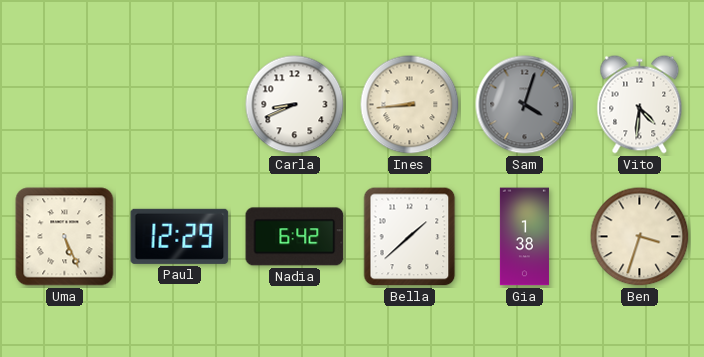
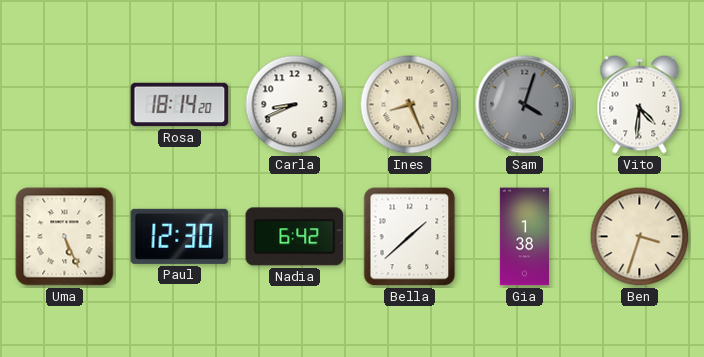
Rosa: none -> 18:14
Ines: 8:44 -> 8:26
Paul: 12:29 -> 12:30
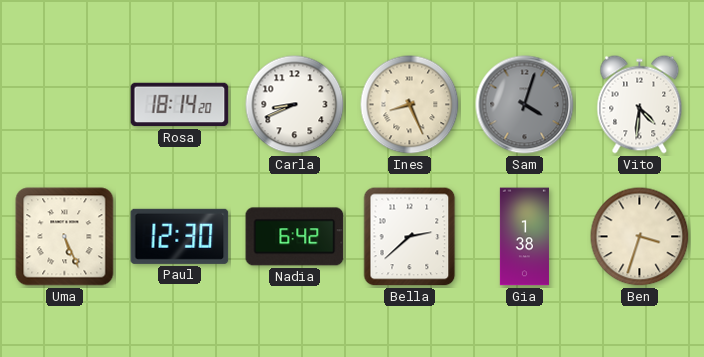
Bella: 1:38 -> 2:38
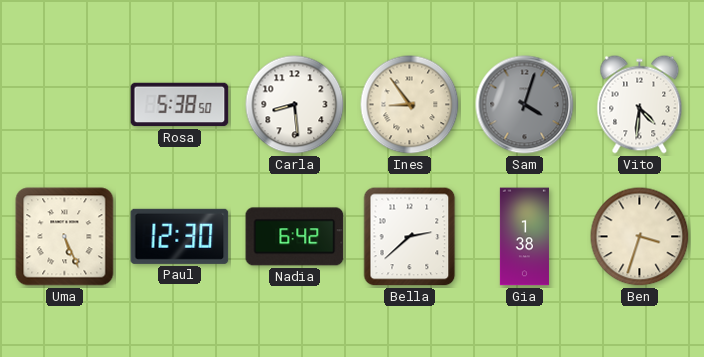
Rosa: 18:14 -> 5:38
Carla: 8:41 -> 8:29
Ines: 8:26 -> 8:54
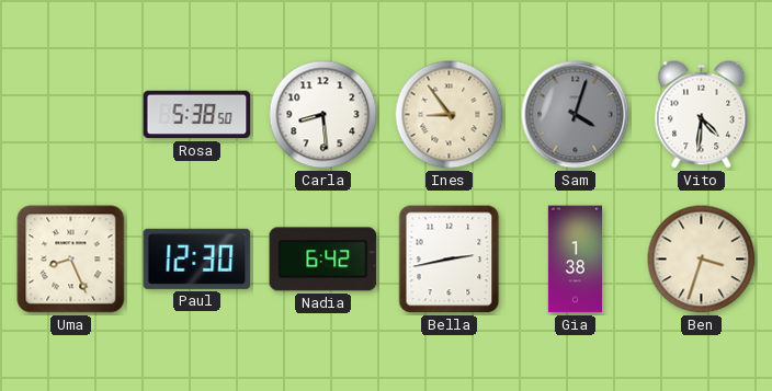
Uma: 5:26 -> 8:26
Bella: 2:38 -> 2:43
